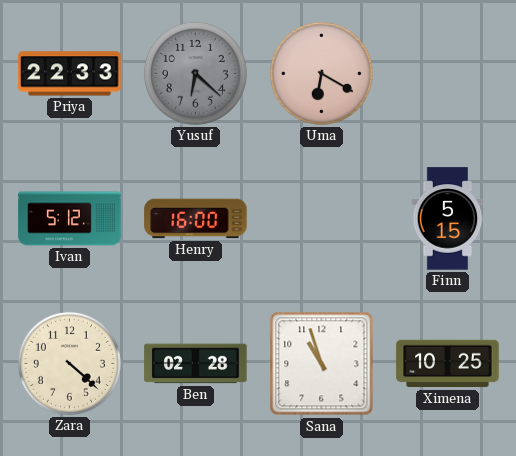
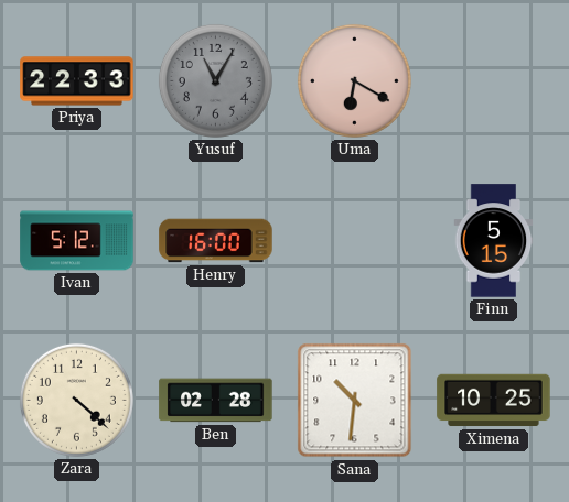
Yusuf: 6:22 -> 11:05
Sana: 10:57 -> 10:31
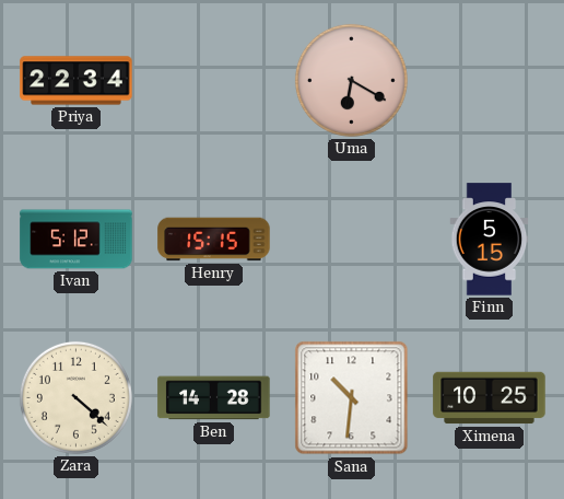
Priya: 22:33 -> 22:34
Yusuf: 11:05 -> none
Henry: 16:00 -> 15:15
Ben: 02:28 -> 14:28
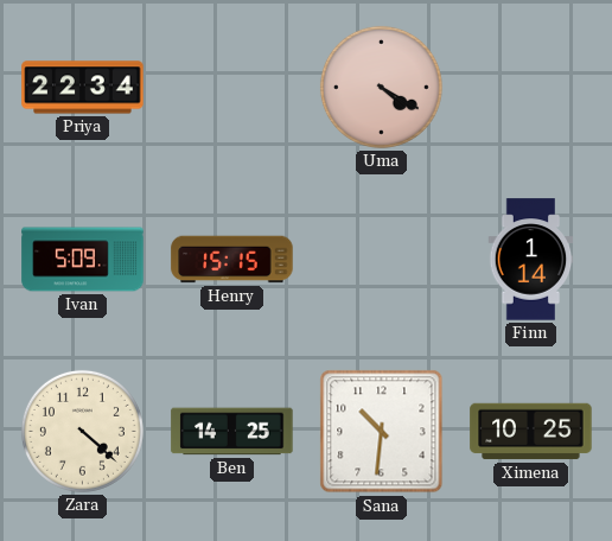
Uma: 6:20 -> 4:20
Ivan: 5:12 -> 5:09
Finn: 5:15 -> 1:14
Ben: 14:28 -> 14:25
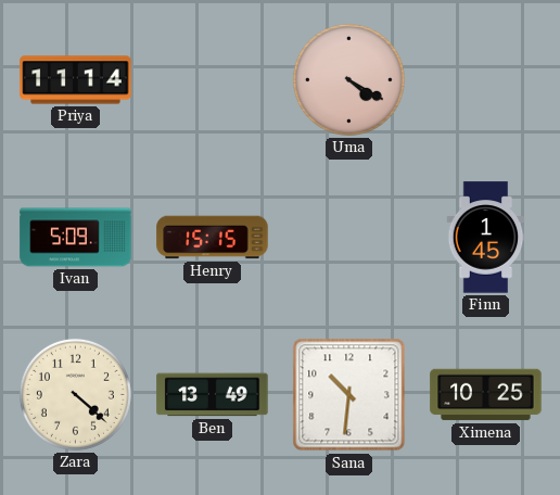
Priya: 22:34 -> 11:14
Finn: 1:14 -> 1:45
Ben: 14:25 -> 13:49
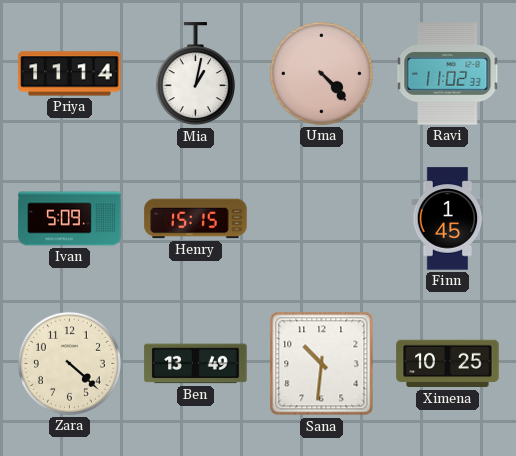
Mia: none -> 1:02
Uma: 4:20 -> 4:23
Ravi: none -> 11:02
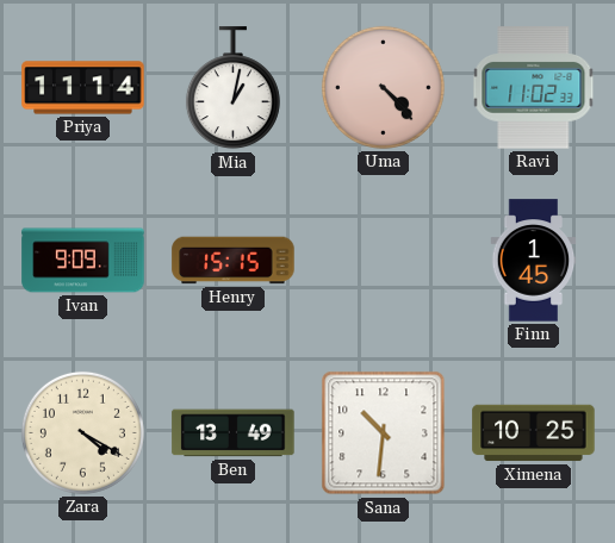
Ivan: 5:09 -> 9:09
Zara: 4:22 -> 4:20
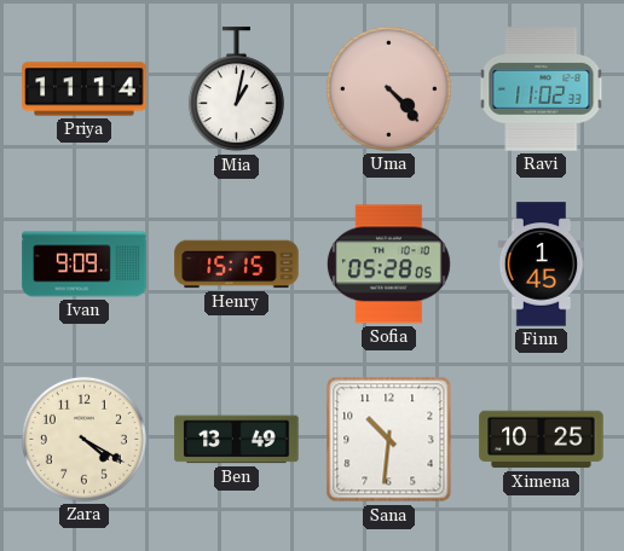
Sofia: none -> 05:28
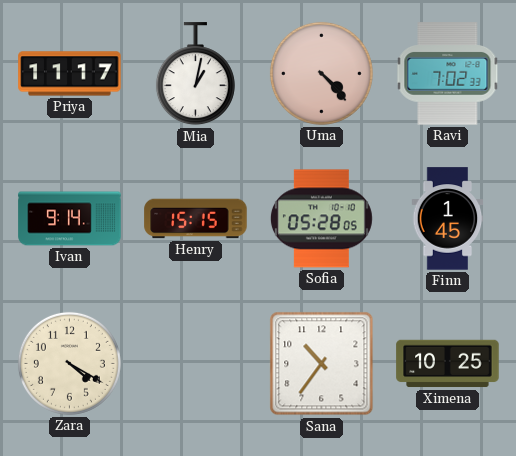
Priya: 11:14 -> 11:17
Ravi: 11:02 -> 7:02
Ivan: 9:09 -> 9:14
Ben: 13:49 -> none
Sana: 10:31 -> 10:36
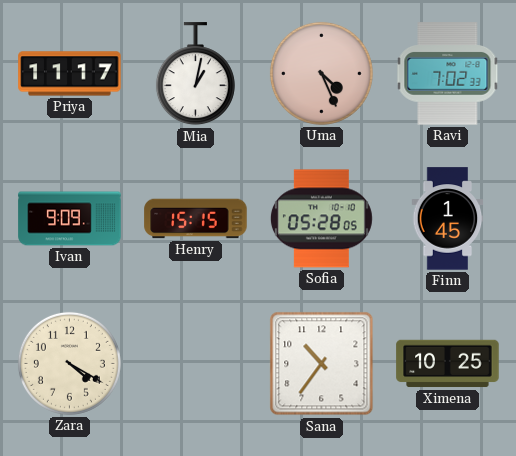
Uma: 4:23 -> 4:26
Ivan: 9:14 -> 9:09
